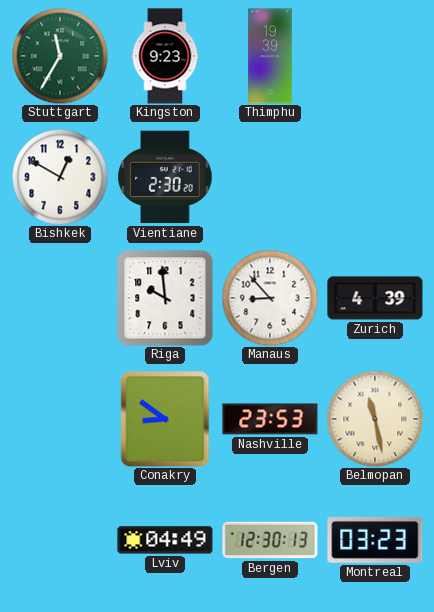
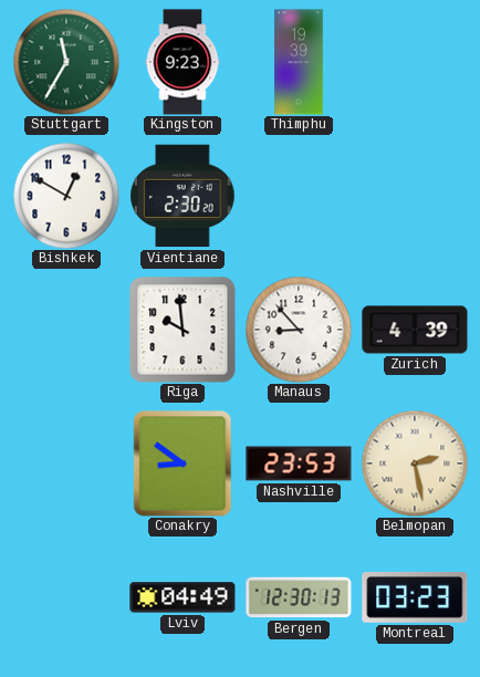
Belmopan: 11:28 -> 2:28
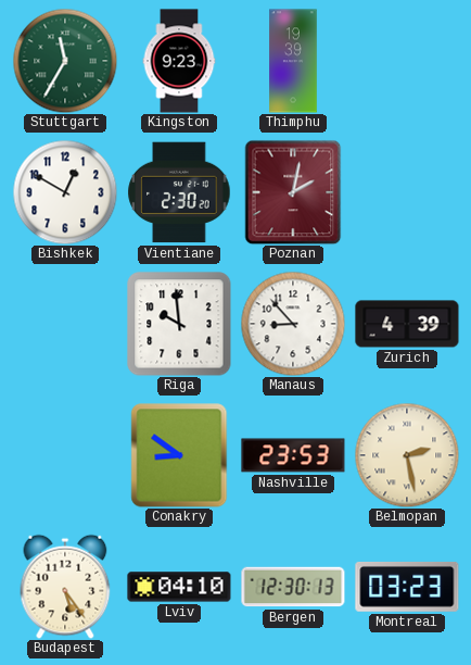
Poznan: none -> 2:02
Budapest: none -> 5:24
Lviv: 04:49 -> 04:10
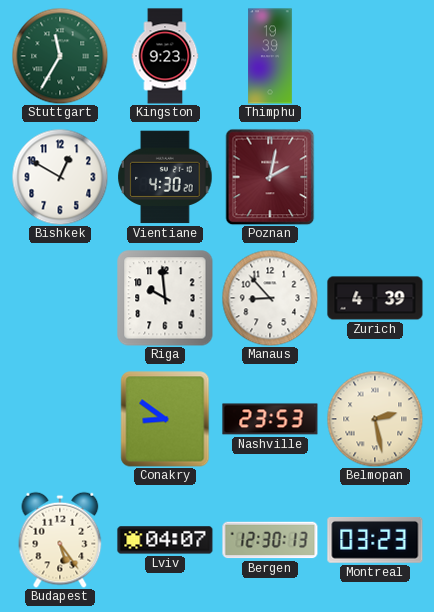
Vientiane: 2:30 -> 4:30
Lviv: 04:10 -> 04:07
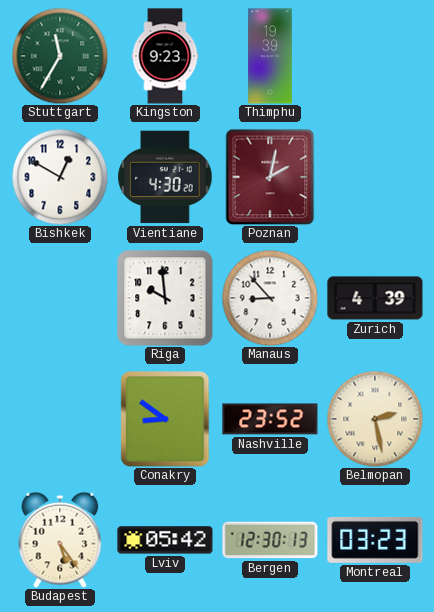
Nashville: 23:53 -> 23:52
Lviv: 04:07 -> 05:42
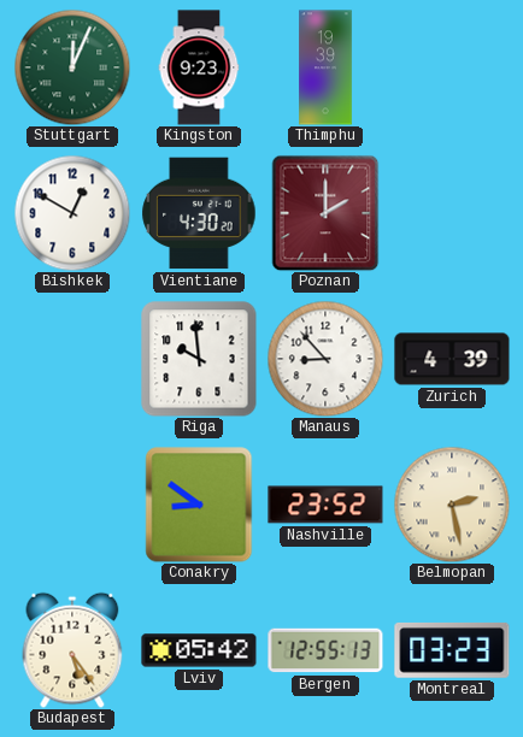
Stuttgart: 11:35 -> 12:04
Poznan: 2:02 -> 2:00
Bergen: 12:30 -> 12:55
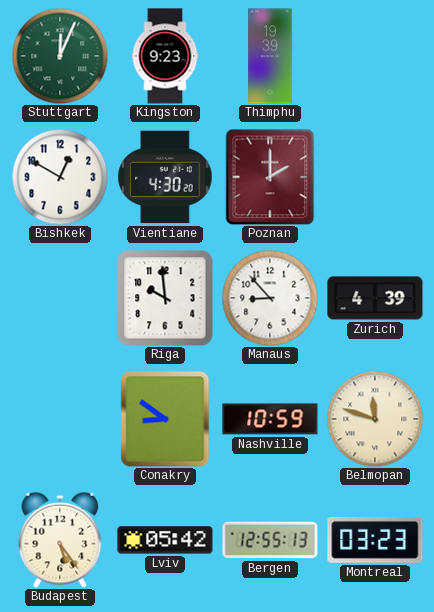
Nashville: 23:52 -> 10:59
Belmopan: 2:28 -> 11:48
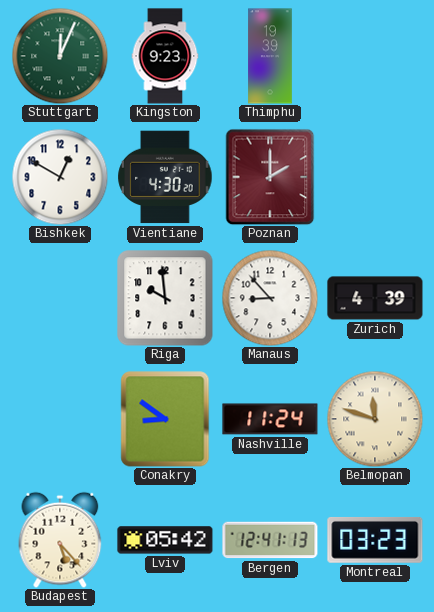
Nashville: 10:59 -> 11:24
Budapest: 5:24 -> 5:23
Bergen: 12:55 -> 12:41
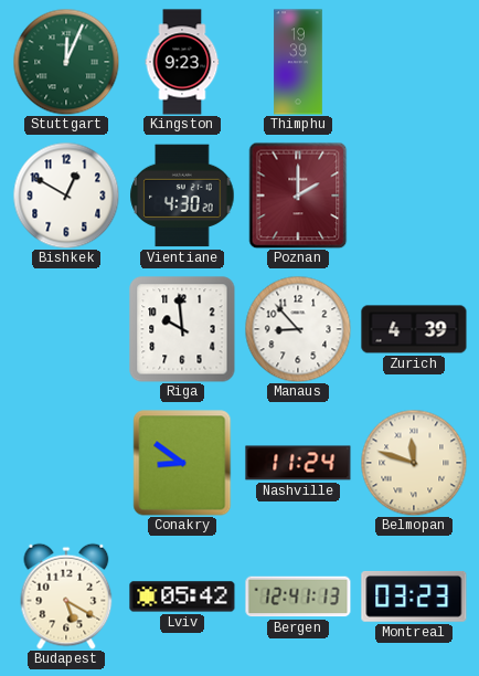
Budapest: 5:23 -> 5:20
